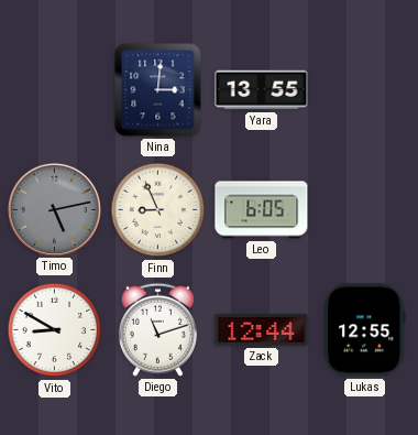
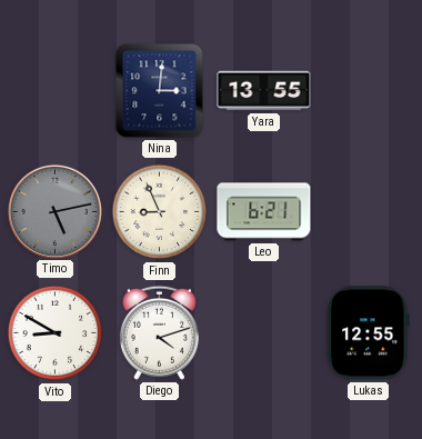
Leo: 6:05 -> 6:21
Diego: 11:12 -> 4:12
Zack: 12:44 -> none
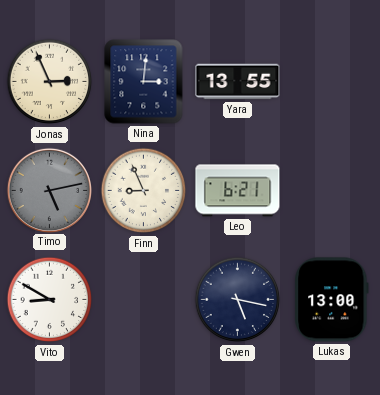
Jonas: none -> 2:56
Diego: 4:12 -> none
Gwen: none -> 5:17
Lukas: 12:55 -> 13:00
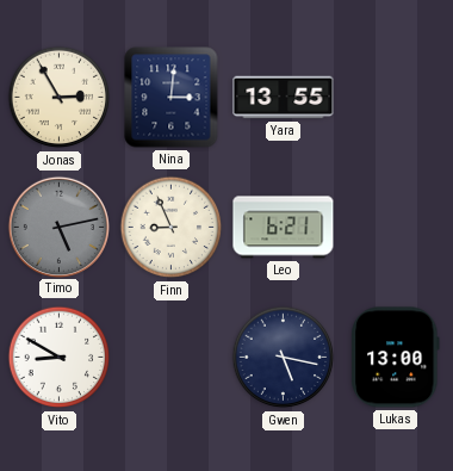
Jonas: 2:56 -> 2:55
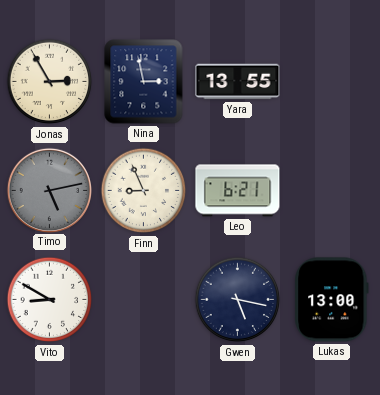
Nina: 3:01 -> 2:58
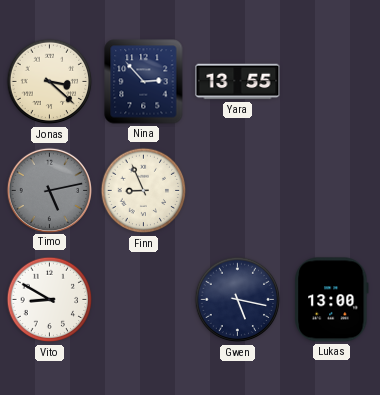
Jonas: 2:55 -> 3:22
Nina: 2:58 -> 2:53
Leo: 6:21 -> none
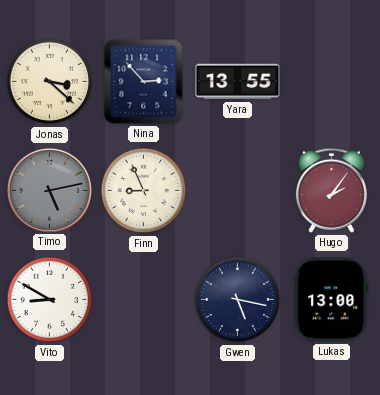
Hugo: none -> 2:06
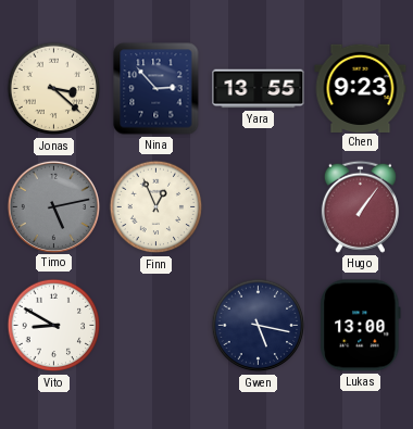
Chen: none -> 9:23
Finn: 8:56 -> 12:56
Hugo: 2:06 -> 1:06
